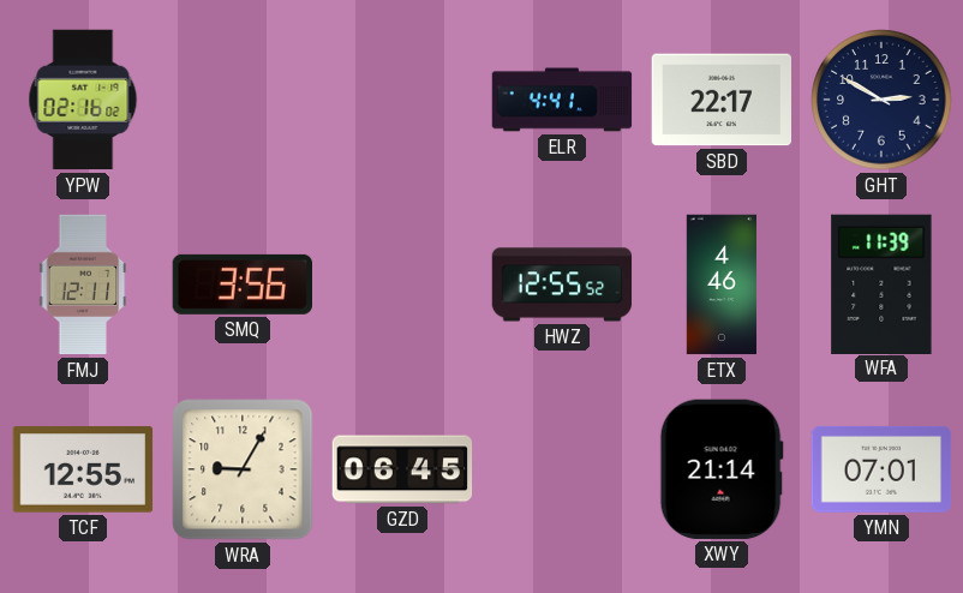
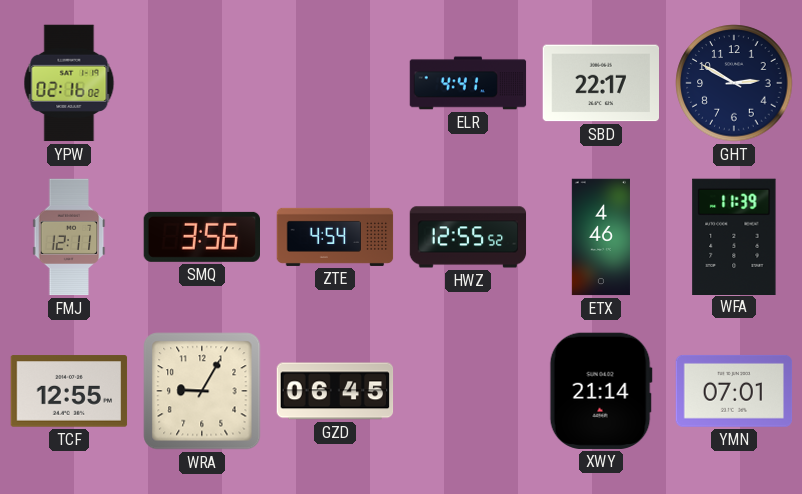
ZTE: none -> 4:54
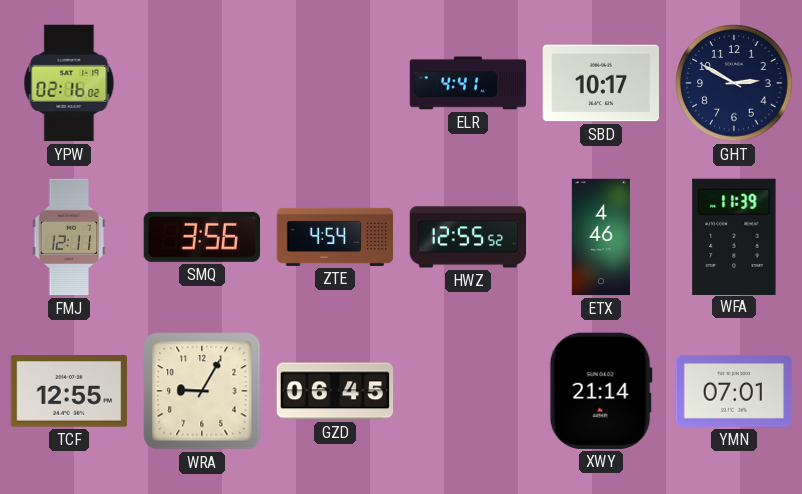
SBD: 22:17 -> 10:17
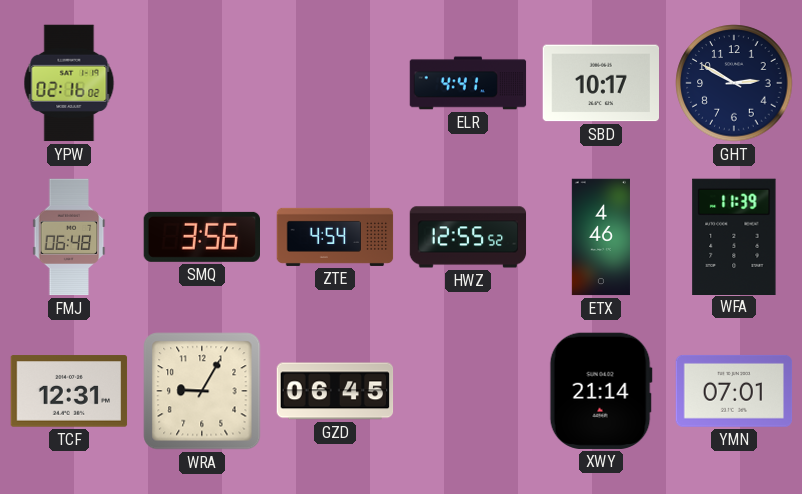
FMJ: 12:11 -> 06:48
TCF: 12:55 -> 12:31
